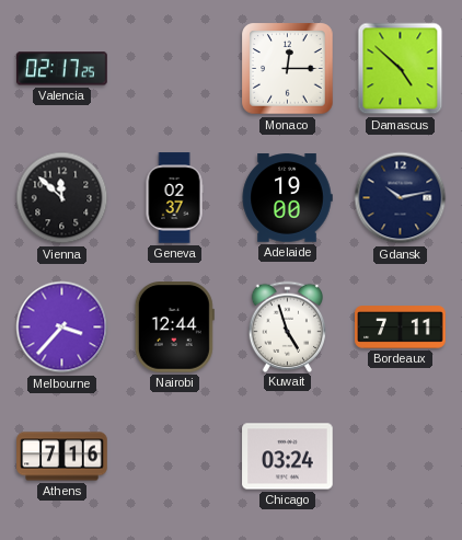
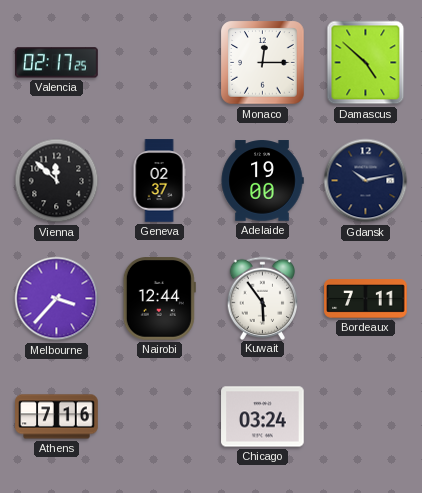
Kuwait: 4:57 -> 5:54
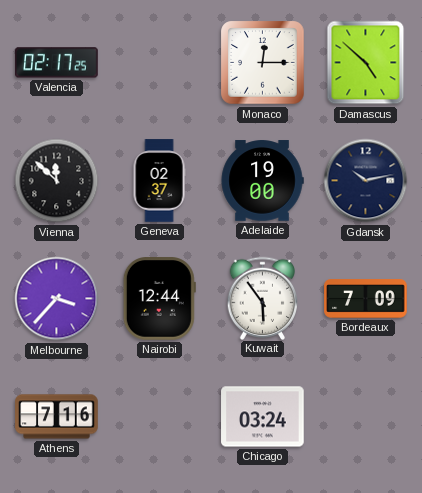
Bordeaux: 7:11 -> 7:09
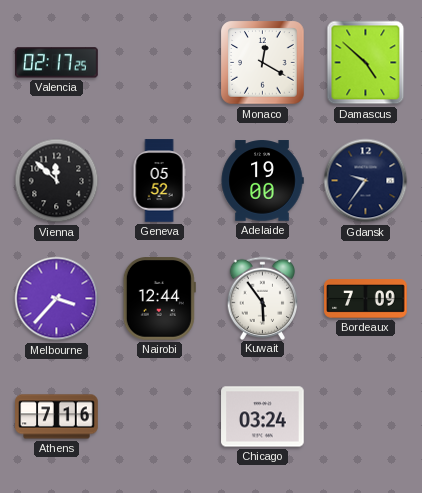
Monaco: 12:15 -> 12:20
Geneva: 02:37 -> 05:52
Gdansk: 10:13 -> 9:36
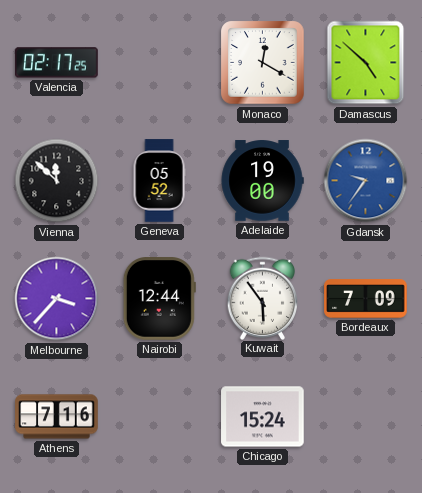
Gdansk dial: navy -> blue
Chicago: 03:24 -> 15:24
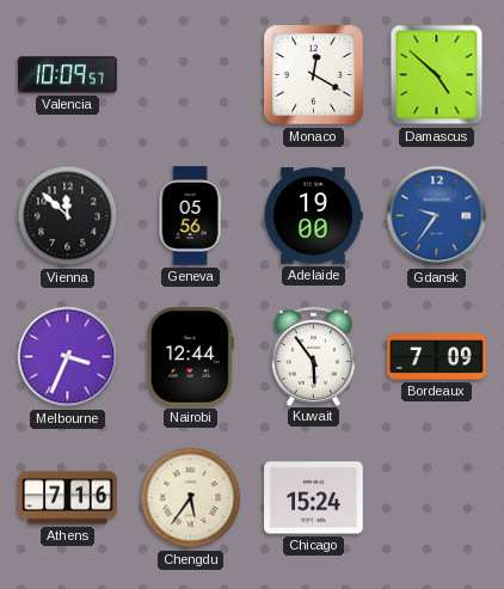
Valencia: 02:17 -> 10:09
Geneva: 05:52 -> 05:56
Melbourne: 3:37 -> 3:34
Chengdu: none -> 5:36
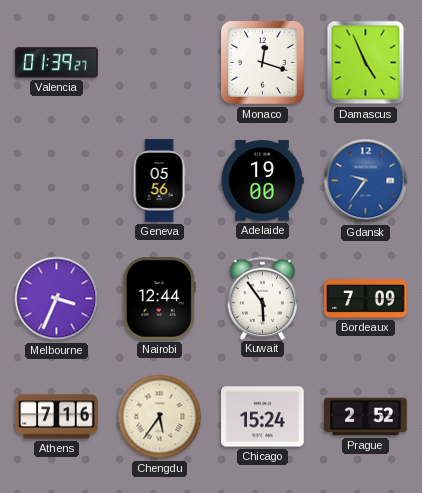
Valencia: 10:09 -> 01:39
Monaco: 12:20 -> 12:18
Damascus: 4:52 -> 4:56
Vienna: 11:52 -> none
Prague: none -> 2:52
